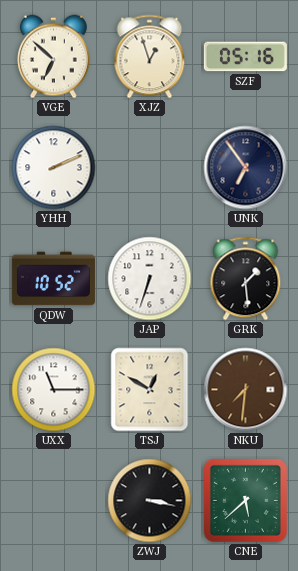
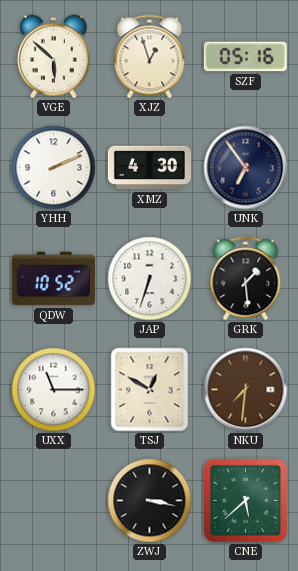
VGE: 6:52 -> 5:52
XMZ: none -> 4:30
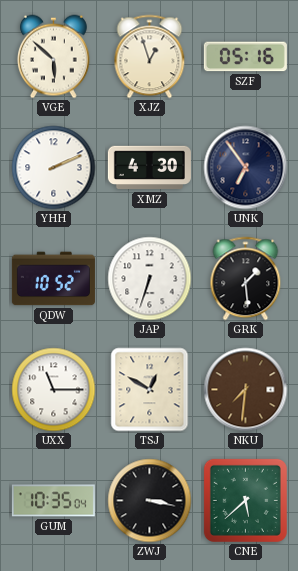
GUM: none -> 10:35
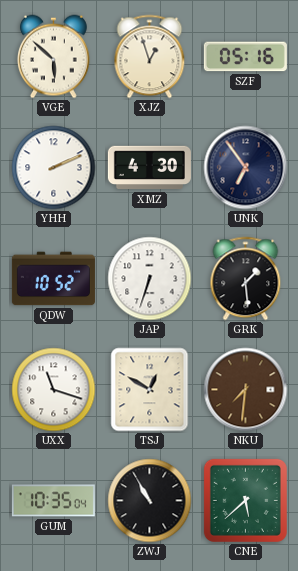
UXX: 11:15 -> 11:18
ZWJ: 3:17 -> 10:55
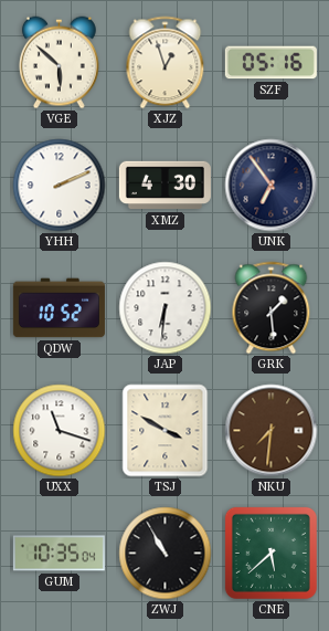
JAP: 6:33 -> 6:31
TSJ: 12:50 -> 3:50
